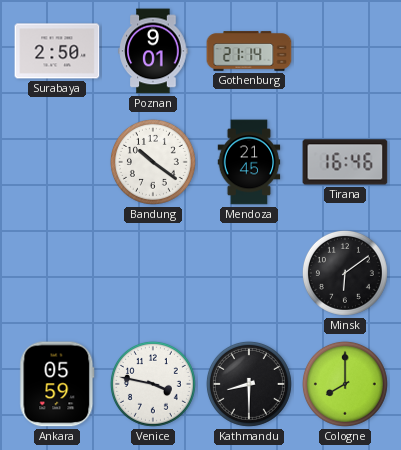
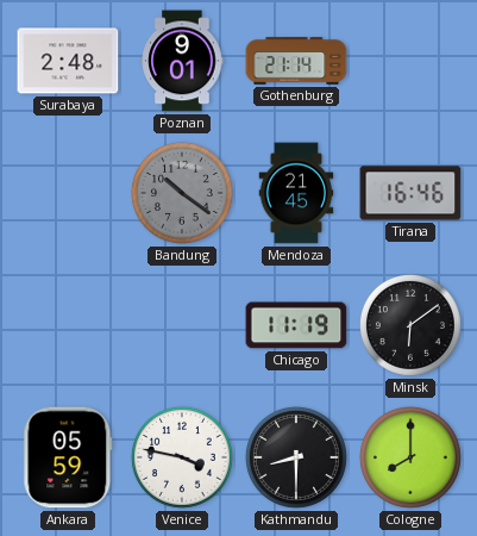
Surabaya: 2:50 -> 2:48
Bandung dial: white -> grey
Chicago: none -> 11:19
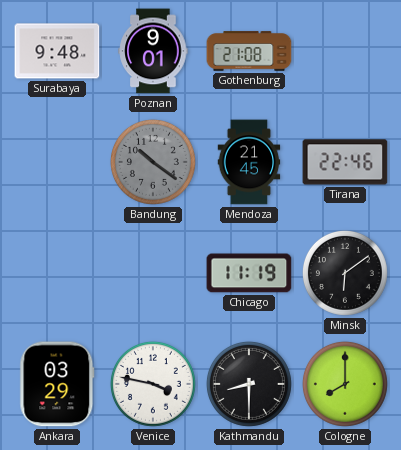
Surabaya: 2:48 -> 9:48
Gothenburg: 21:14 -> 21:08
Tirana: 16:46 -> 22:46
Ankara: 05:59 -> 03:29
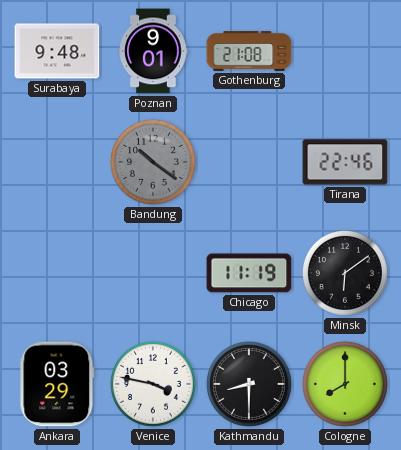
Mendoza: 21:45 -> none
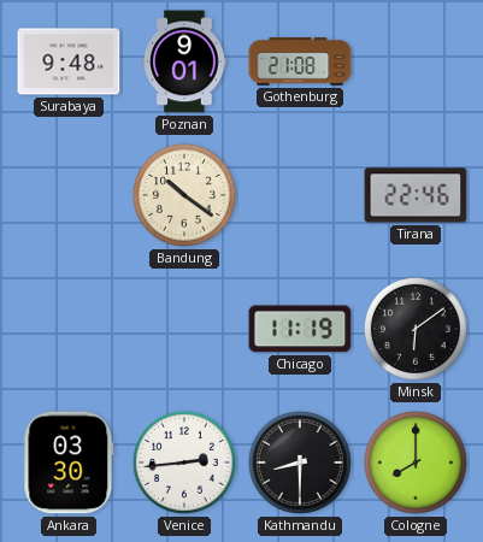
Bandung dial: grey -> cream
Ankara: 03:29 -> 03:30
Venice: 3:47 -> 2:44
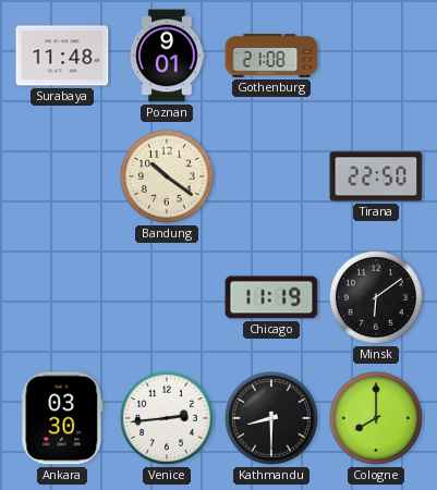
Surabaya: 9:48 -> 11:48
Tirana: 22:46 -> 22:50
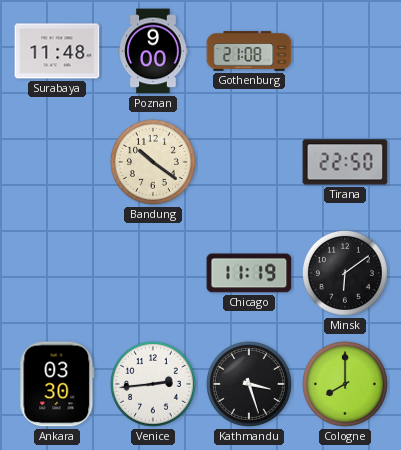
Poznan: 9:01 -> 9:00
Kathmandu: 8:30 -> 3:27
